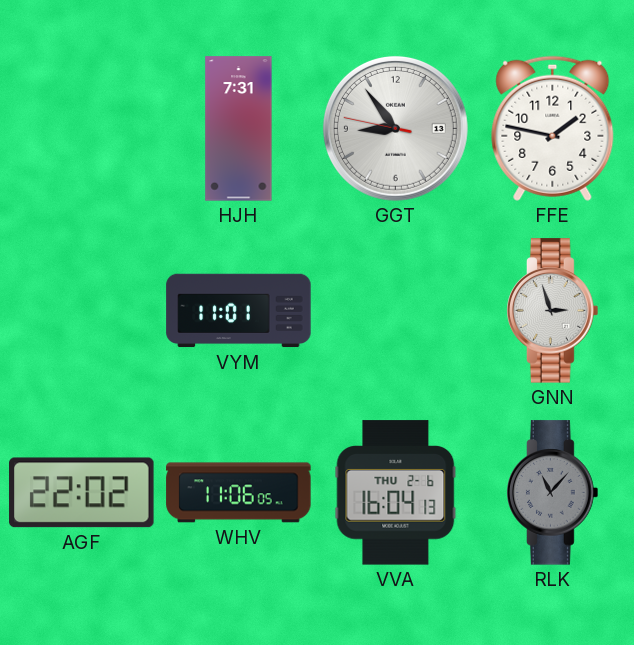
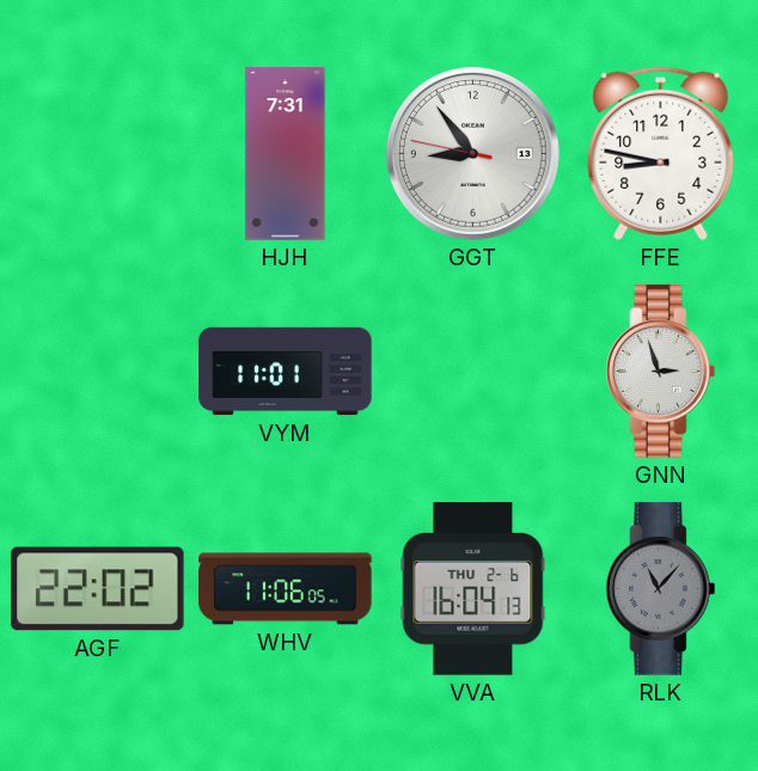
FFE: 1:47 -> 8:47
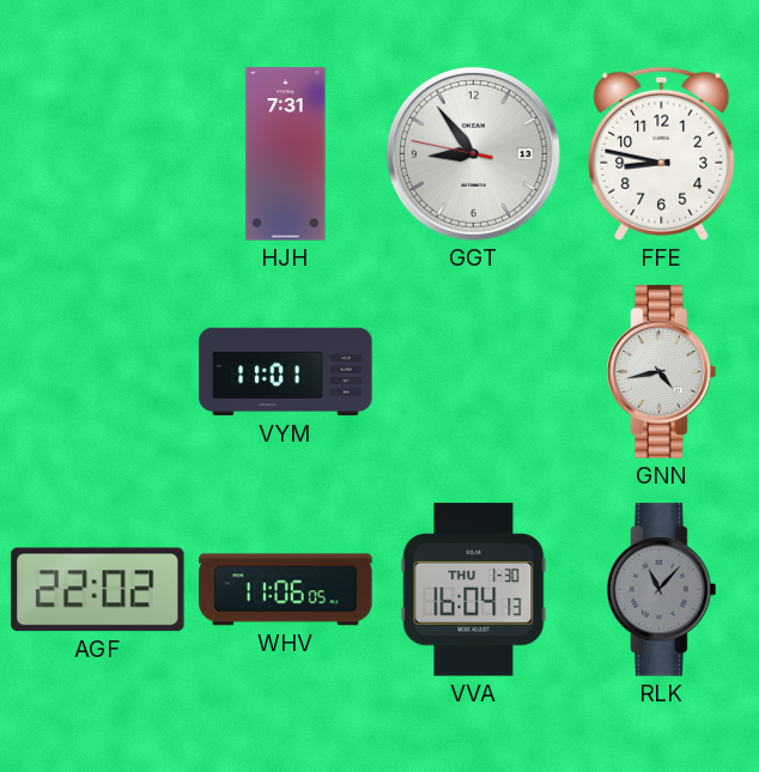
GNN: 2:57 -> 4:43
VVA date: THU 2-6 -> THU 1-30
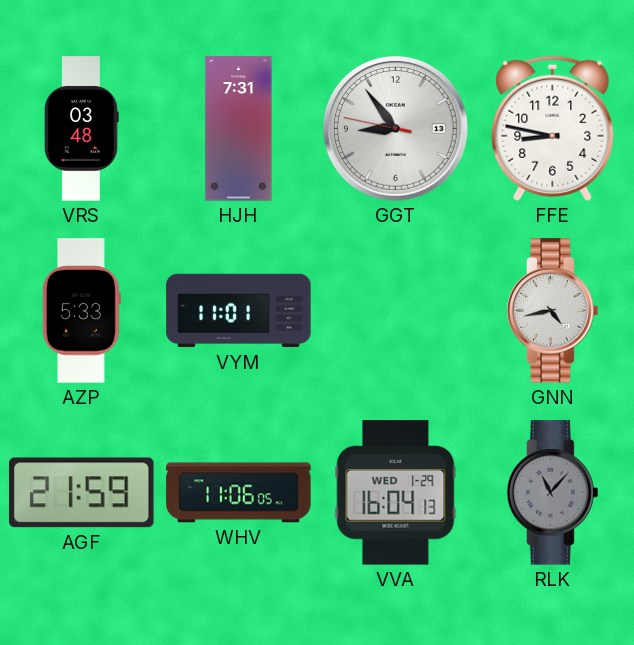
VRS: none -> 03:48
AZP: none -> 5:33
AGF: 22:02 -> 21:59
VVA date: THU 1-30 -> WED 1-29
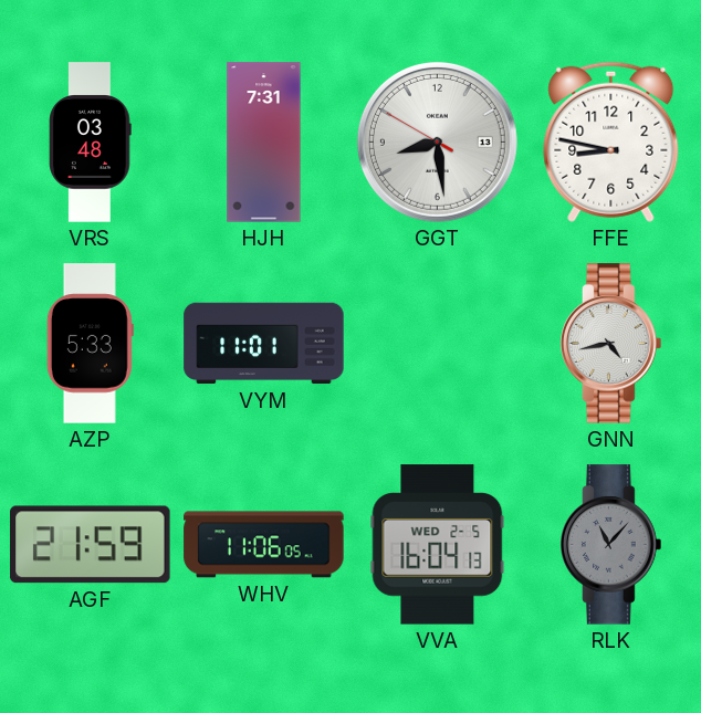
GGT: 8:53 -> 8:28
VVA date: WED 1-29 -> WED 2-5
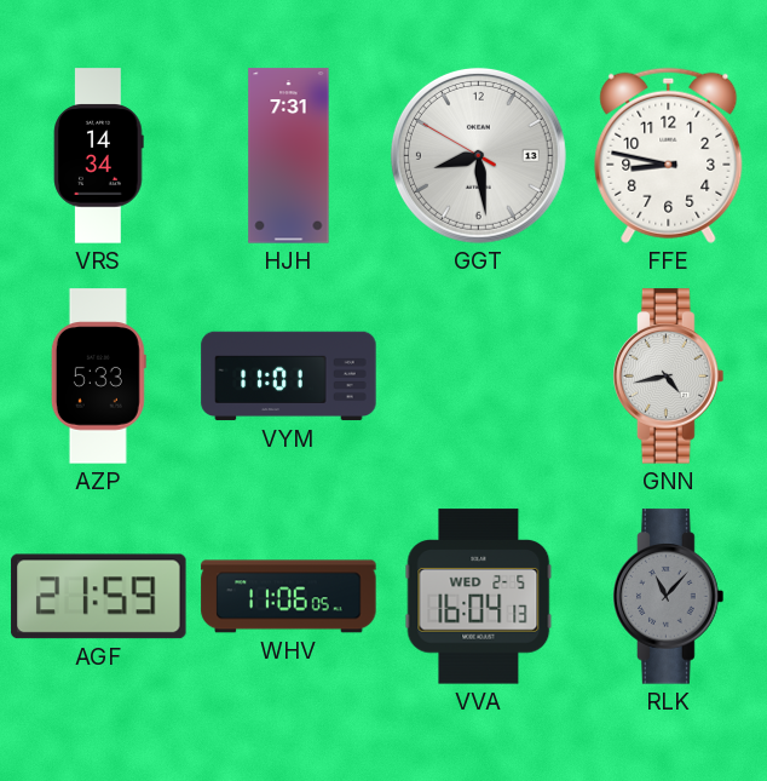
VRS: 03:48 -> 14:34
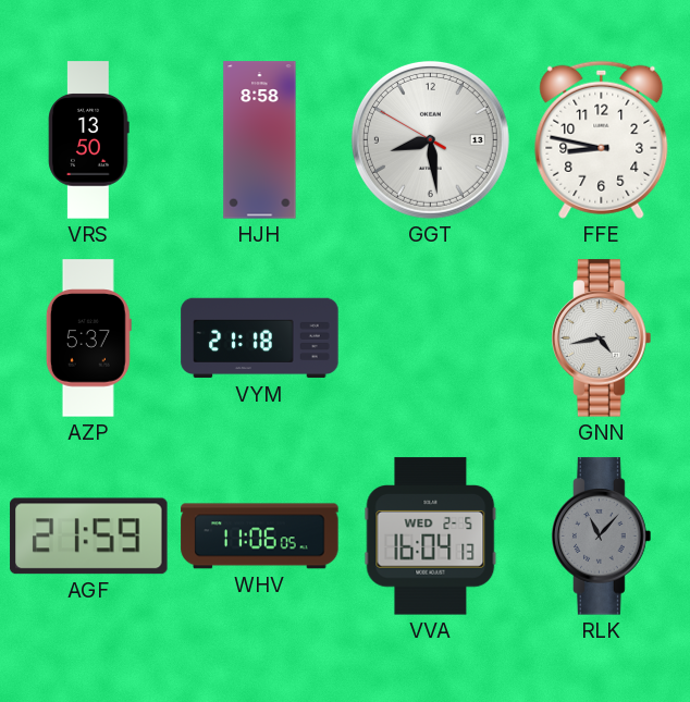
VRS: 14:34 -> 13:50
HJH: 7:31 -> 8:58
AZP: 5:33 -> 5:37
VYM: 11:01 -> 21:18
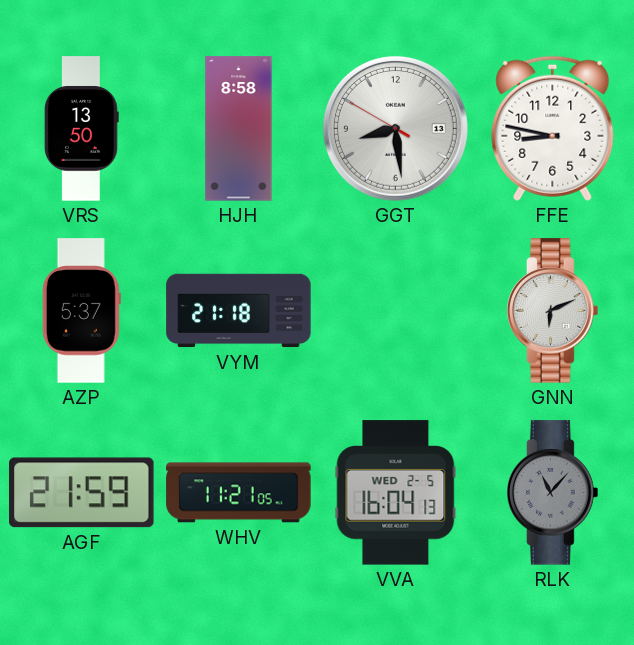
GNN: 4:43 -> 6:11
WHV: 11:06 -> 11:21
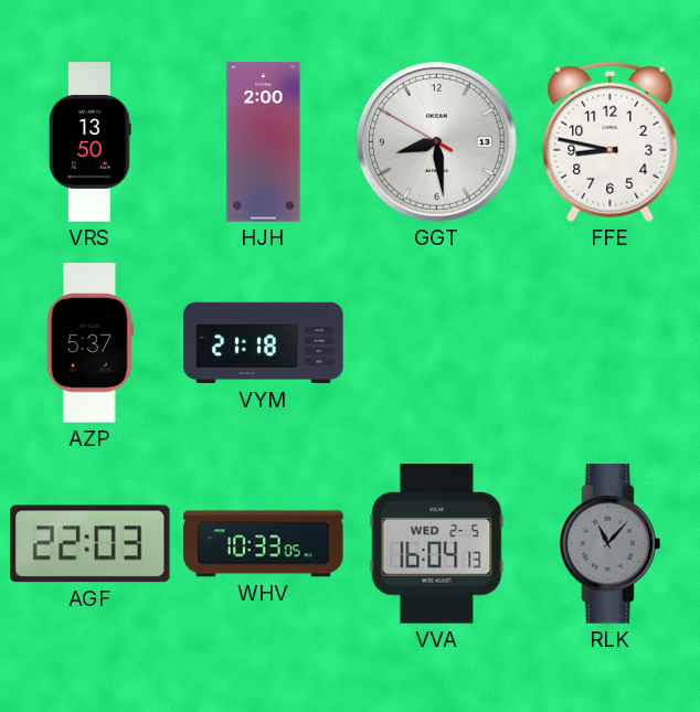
HJH: 8:58 -> 2:00
GNN: 6:11 -> none
AGF: 21:59 -> 22:03
WHV: 11:21 -> 10:33
